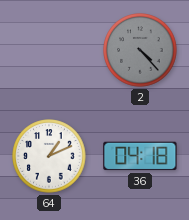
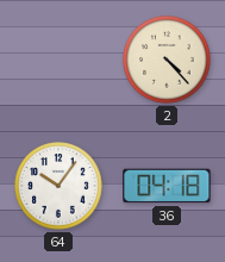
2 dial: grey -> cream
64: 1:11 -> 10:06
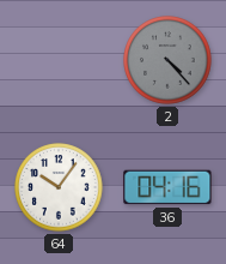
2 dial: cream -> grey
36: 04:18 -> 04:16
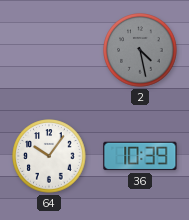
2: 4:23 -> 4:28
36: 04:16 -> 10:39
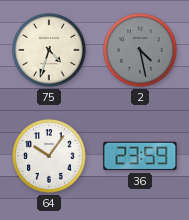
75: none -> 4:33
36: 10:39 -> 23:59
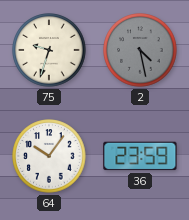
75: 4:33 -> 9:33
